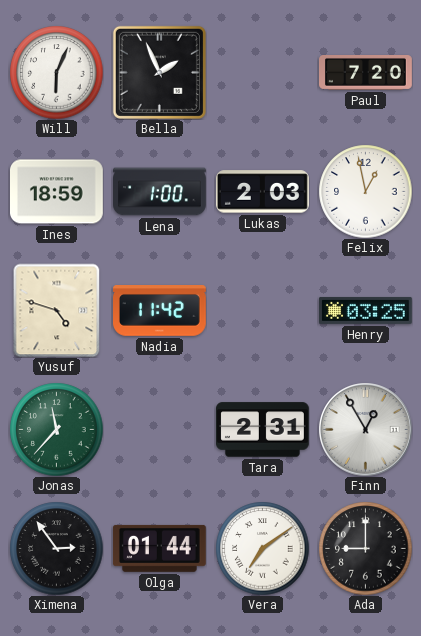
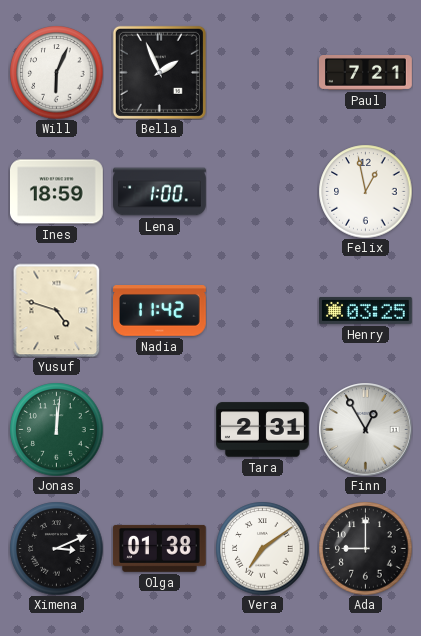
Paul: 7:20 -> 7:21
Lukas: 2:03 -> none
Jonas: 11:37 -> 12:01
Ximena: 2:54 -> 3:11
Olga: 01:44 -> 01:38
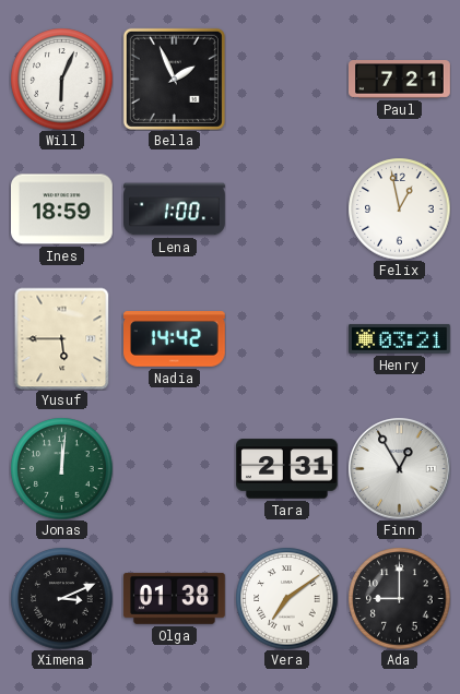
Yusuf: 4:48 -> 5:45
Nadia: 11:42 -> 14:42
Henry: 03:25 -> 03:21
